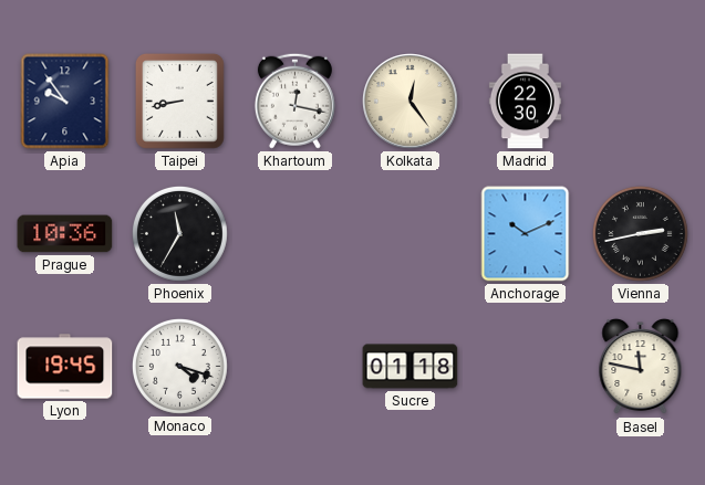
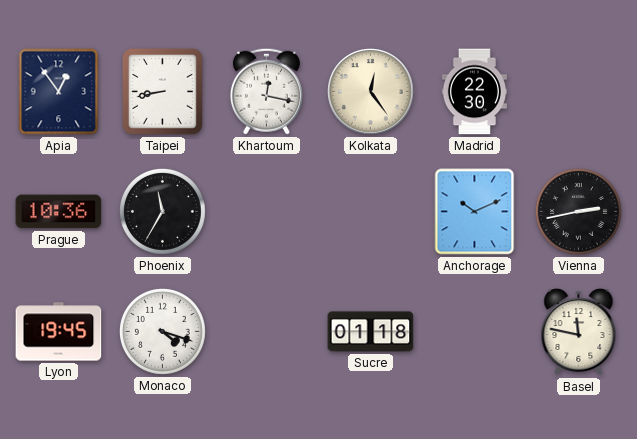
Apia: 9:54 -> 12:54
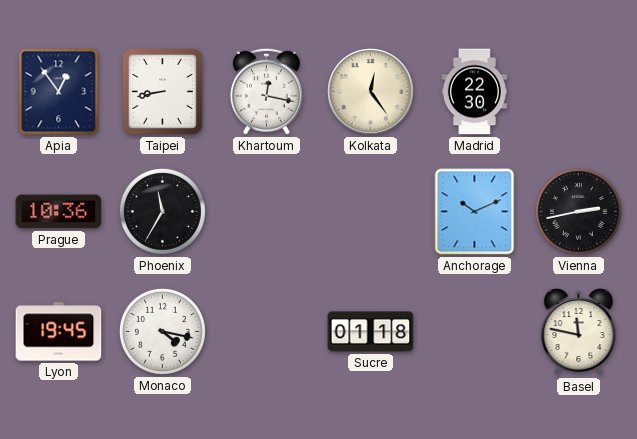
Monaco: 4:18 -> 4:17
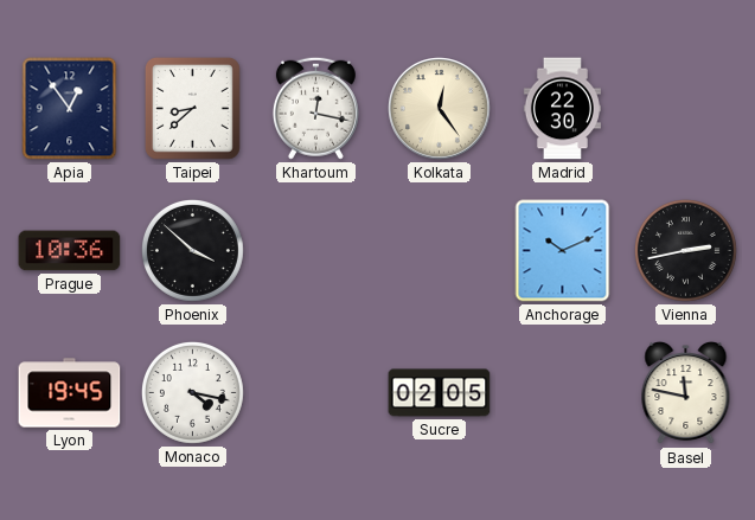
Taipei: 8:43 -> 8:38
Phoenix: 11:35 -> 3:52
Sucre: 01:18 -> 02:05
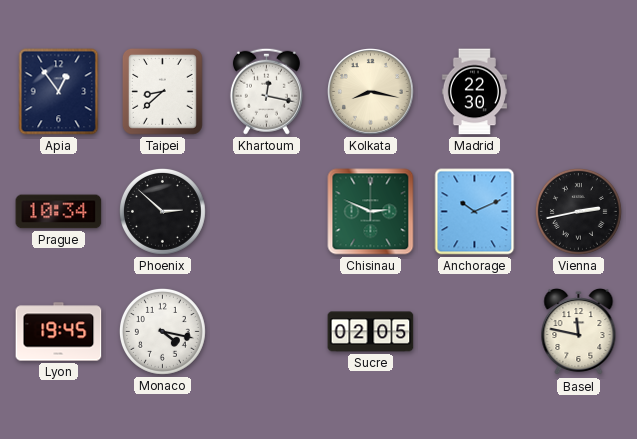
Kolkata: 12:24 -> 8:17
Prague: 10:36 -> 10:34
Phoenix: 3:52 -> 2:52
Chisinau: none -> 2:49
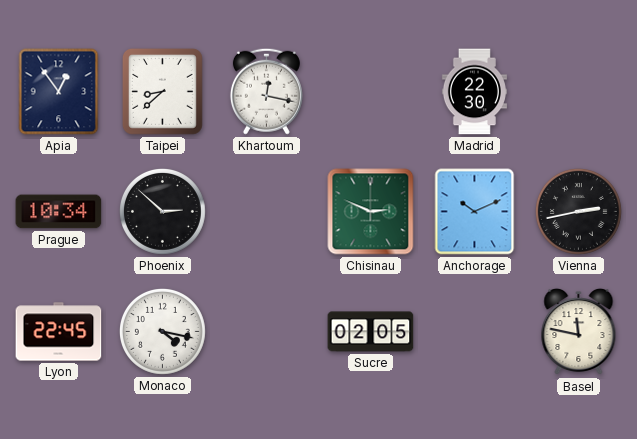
Kolkata: 8:17 -> none
Lyon: 19:45 -> 22:45
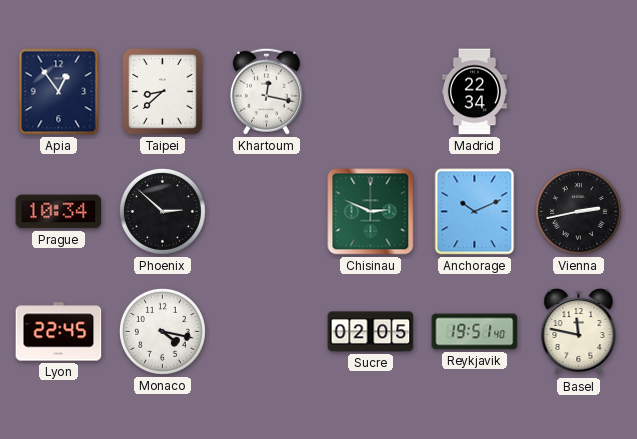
Madrid: 22:30 -> 22:34
Reykjavik: none -> 19:51
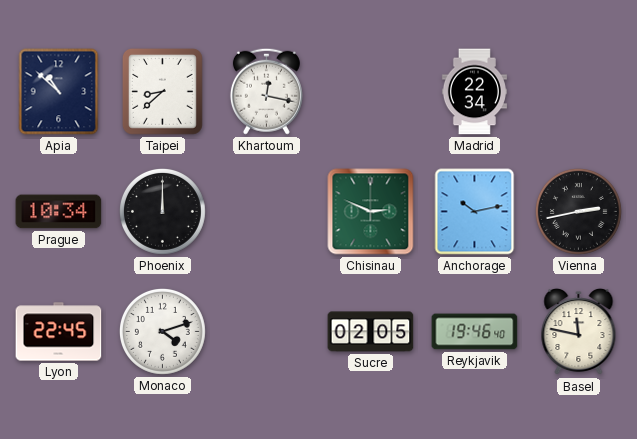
Apia: 12:54 -> 10:52
Phoenix: 2:52 -> 12:00
Anchorage: 10:11 -> 10:13
Monaco: 4:17 -> 4:12
Reykjavik: 19:51 -> 19:46
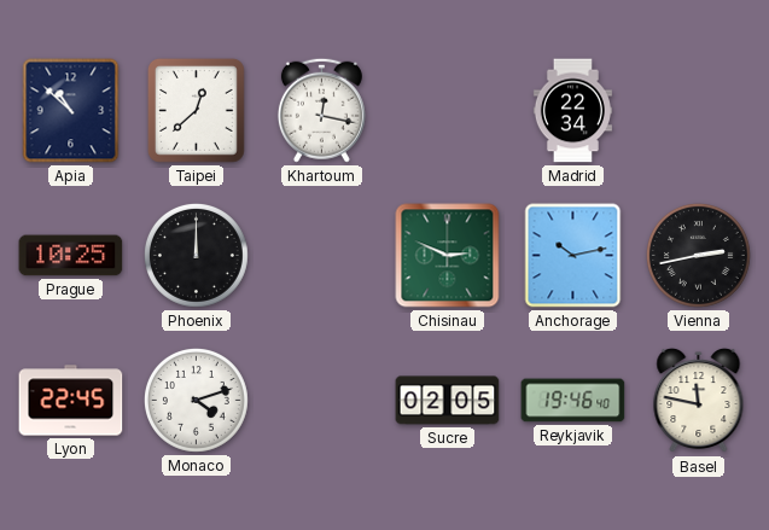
Taipei: 8:38 -> 12:38
Prague: 10:34 -> 10:25
